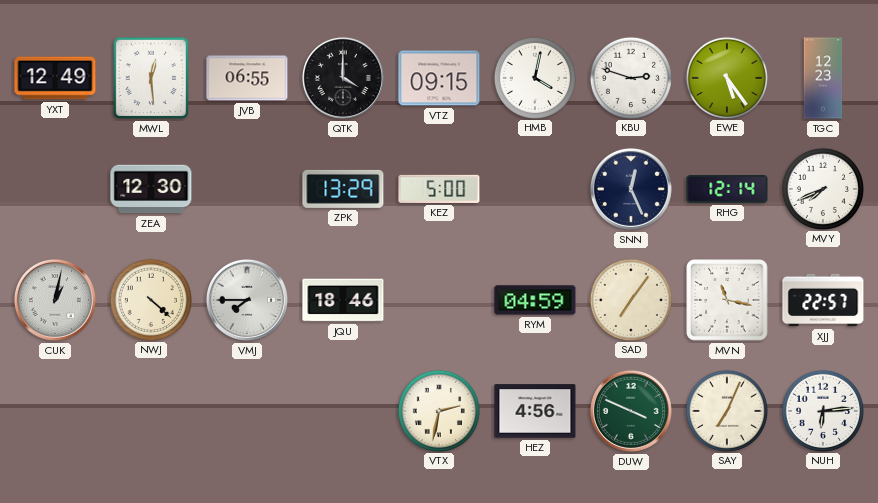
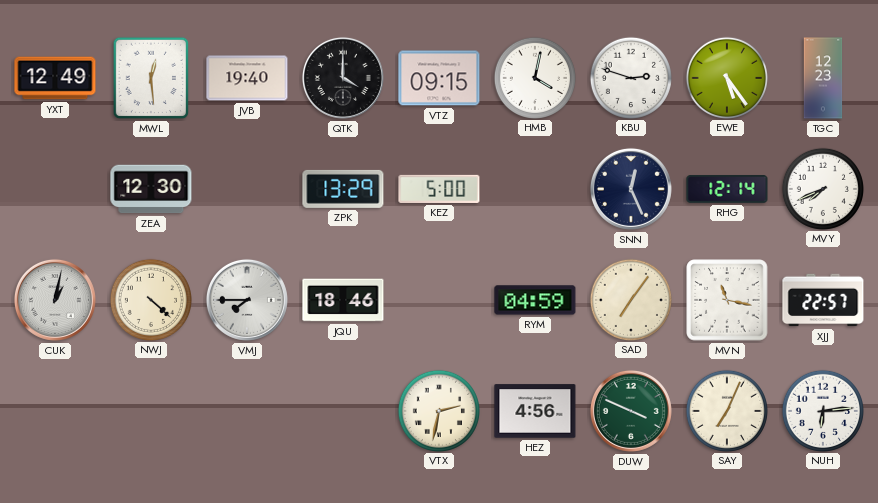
JVB: 06:55 -> 19:40
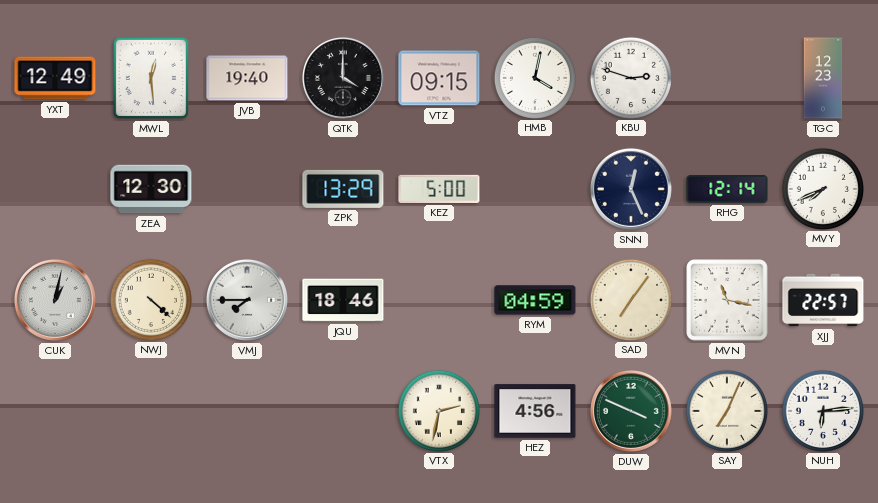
EWE: 5:24 -> none
